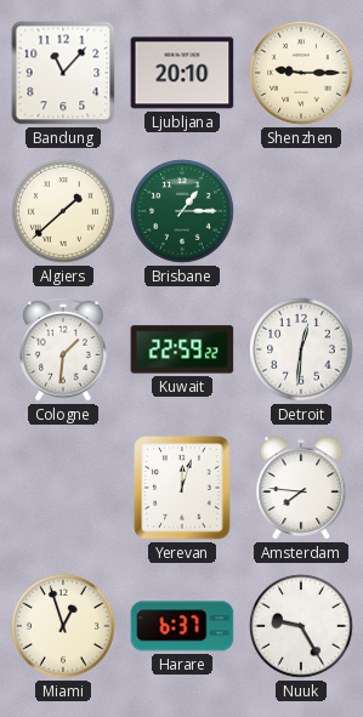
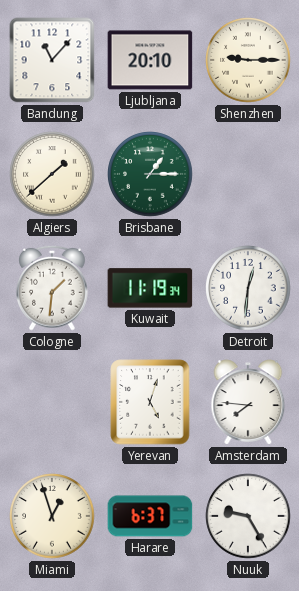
Kuwait: 22:59 -> 11:19
Yerevan: 12:03 -> 5:03
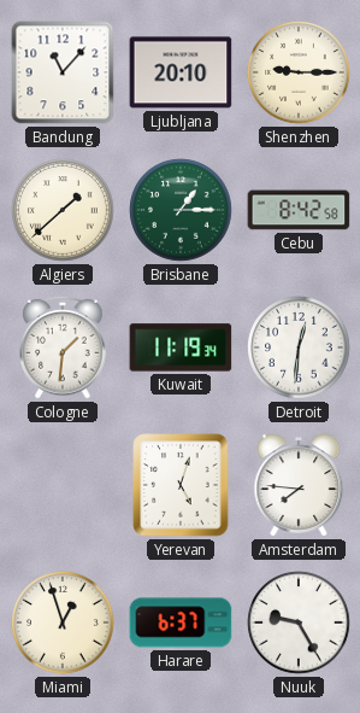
Cebu: none -> 8:42
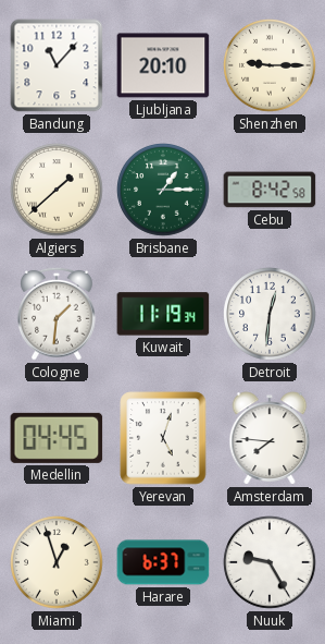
Medellin: none -> 04:45
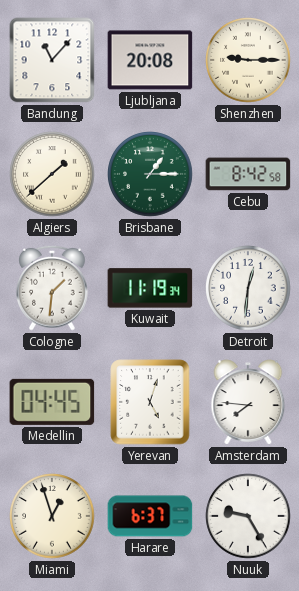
Ljubljana: 20:10 -> 20:08
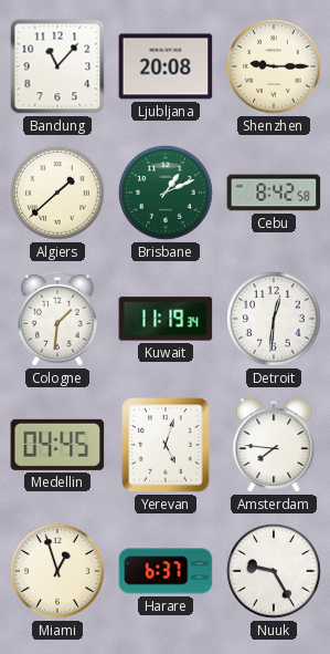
Brisbane: 1:15 -> 1:11
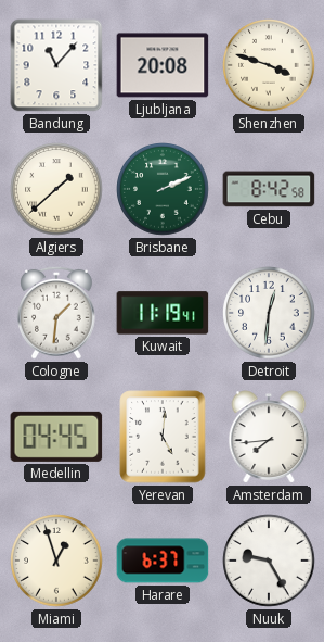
Shenzhen: 9:15 -> 3:48
Brisbane: 1:11 -> 2:11
Kuwait: 11:19:34 -> 11:19:41
Yerevan: 5:03 -> 5:01
Amsterdam: 7:46 -> 7:44
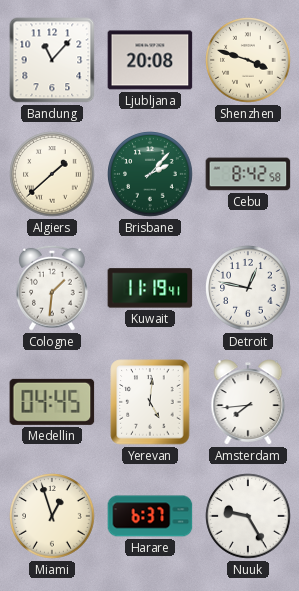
Brisbane: 2:11 -> 2:07
Detroit: 12:31 -> 12:47
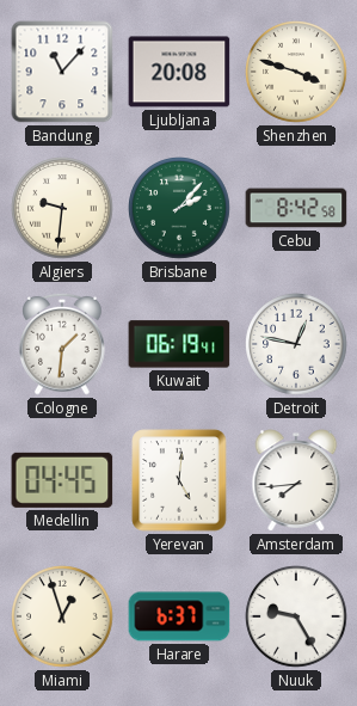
Algiers: 1:38 -> 9:31
Kuwait: 11:19 -> 06:19
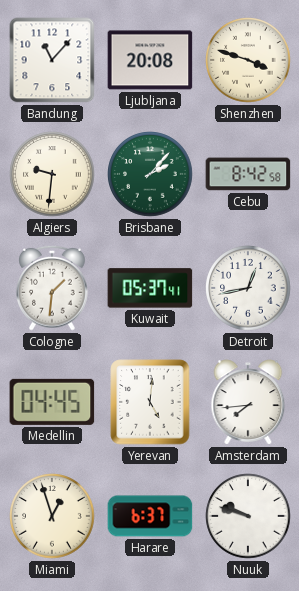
Kuwait: 06:19 -> 05:37
Detroit: 12:47 -> 12:43
Nuuk: 9:25 -> 9:48
